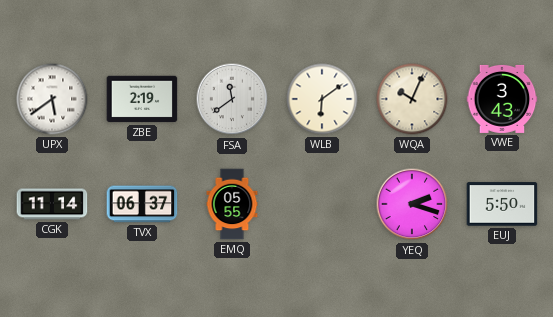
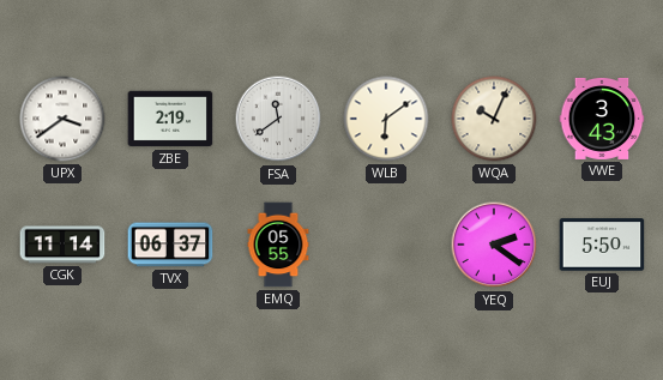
UPX: 5:39 -> 3:39
YEQ: 2:18 -> 2:21
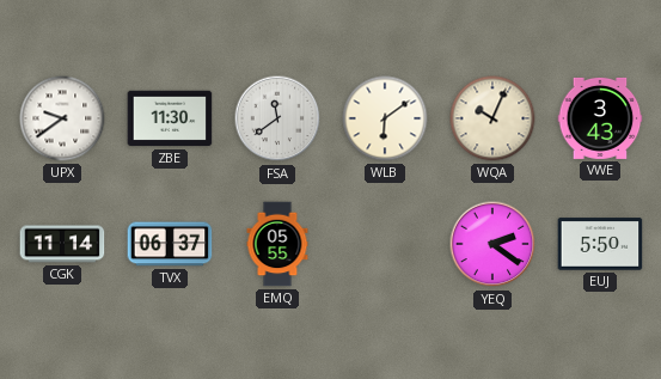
UPX: 3:39 -> 9:39
ZBE: 2:19 -> 11:30
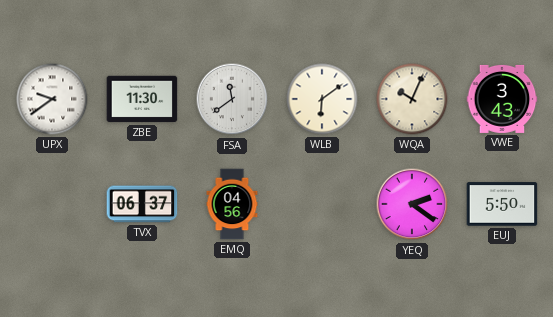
CGK: 11:14 -> none
EMQ: 05:55 -> 04:56
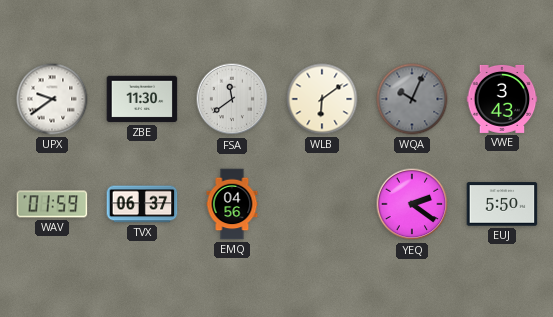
WQA dial: cream -> grey
WAV: none -> 01:59
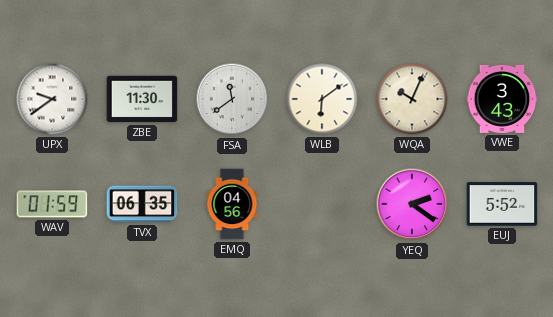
WQA dial: grey -> cream
TVX: 06:37 -> 06:35
EUJ: 5:50 -> 5:52
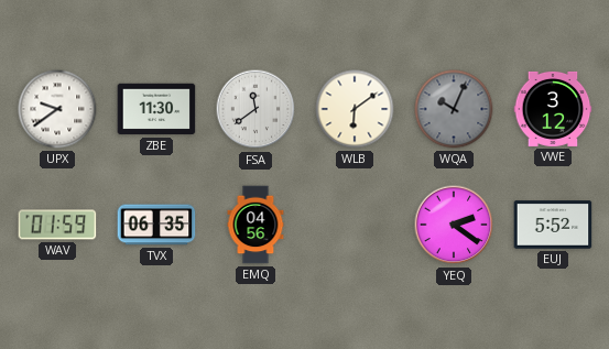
WQA dial: cream -> grey
VWE: 3:43 -> 3:12
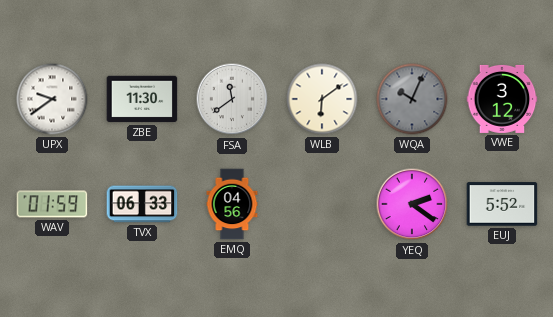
TVX: 06:35 -> 06:33
